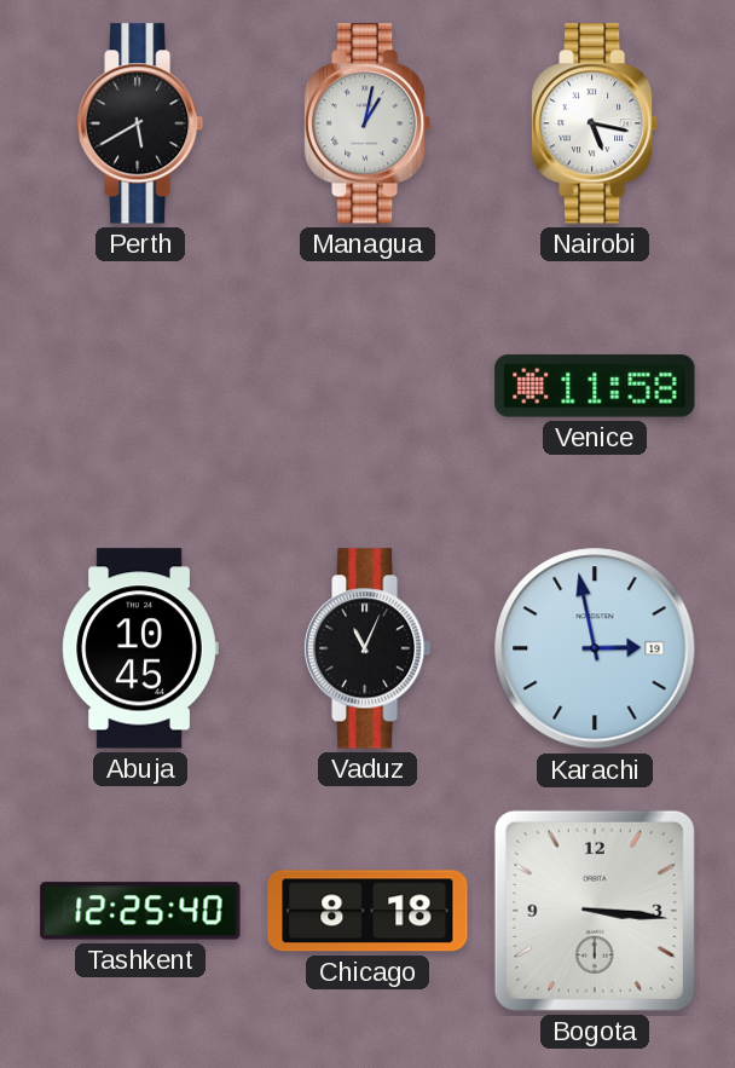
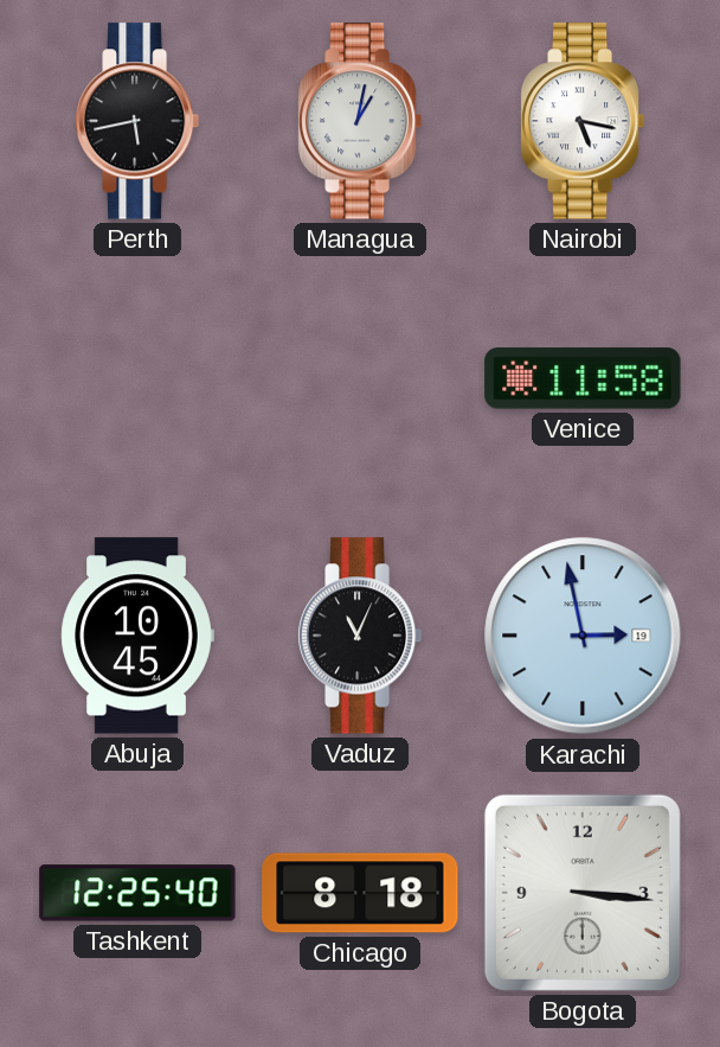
Perth: 5:40 -> 5:43
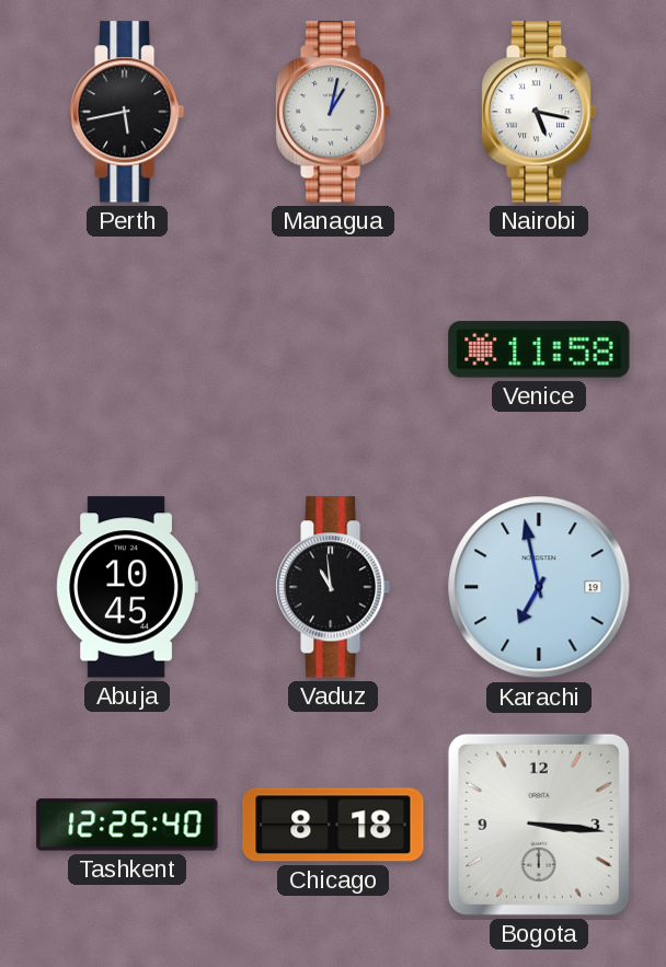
Vaduz: 11:04 -> 10:59
Karachi: 2:58 -> 6:58
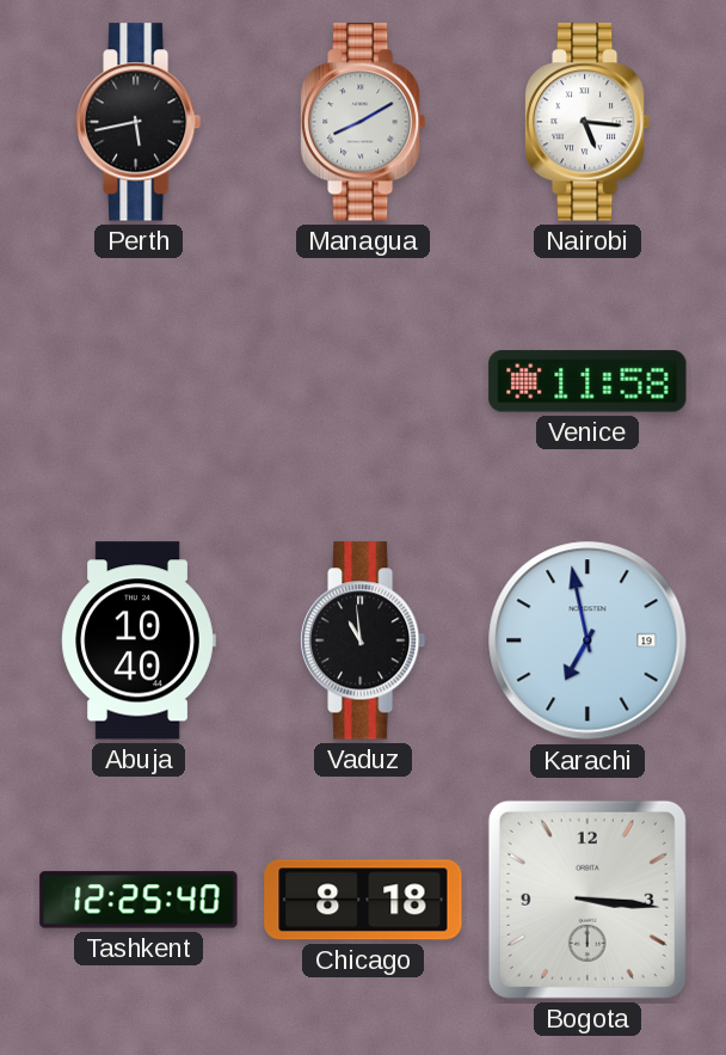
Managua: 1:02 -> 8:10
Nairobi: 5:17 -> 5:16
Abuja: 10:45 -> 10:40
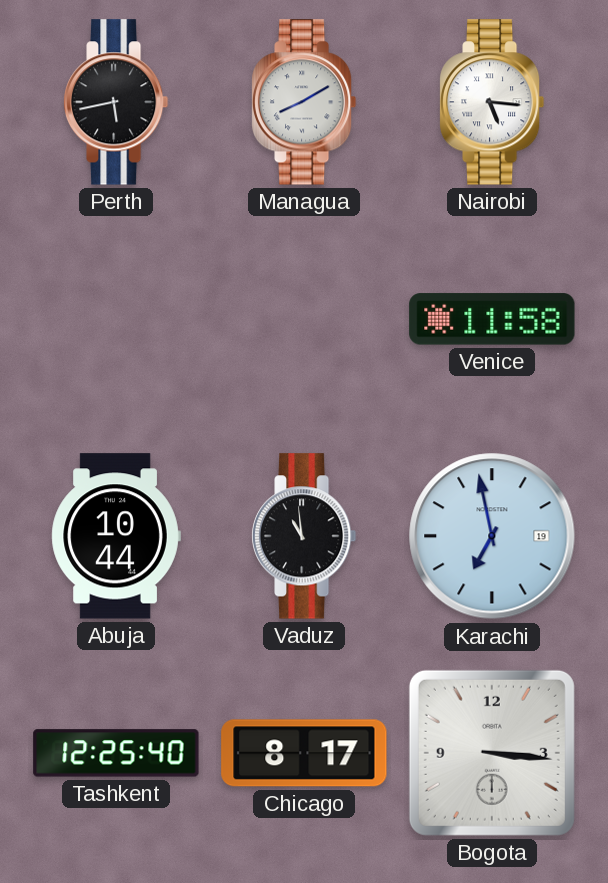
Abuja: 10:40 -> 10:44
Chicago: 8:18 -> 8:17
